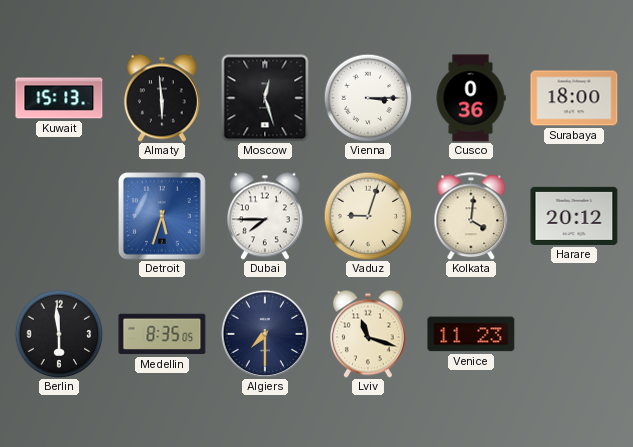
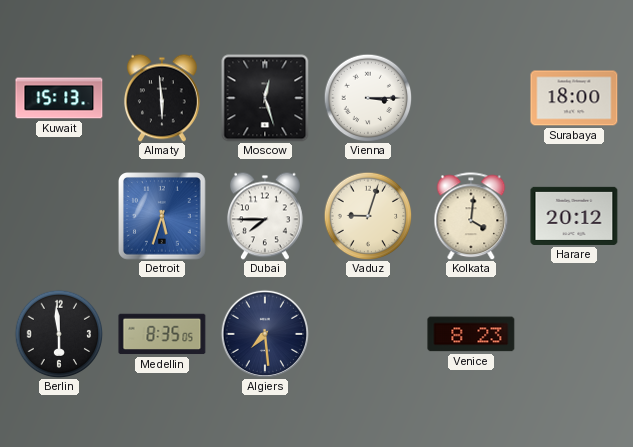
Cusco: 0:36 -> none
Algiers: 7:30 -> 7:29
Lviv: 11:18 -> none
Venice: 11:23 -> 8:23
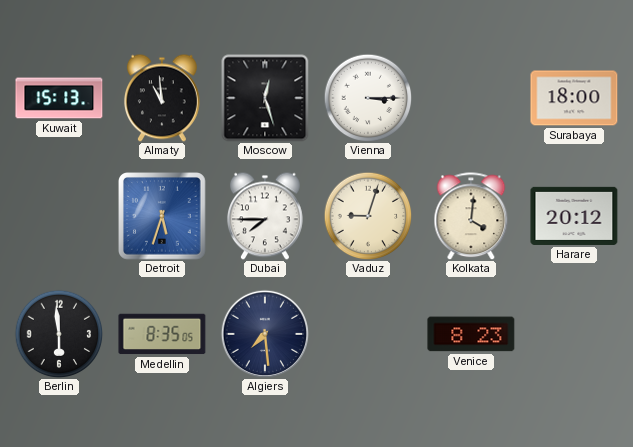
Almaty: 5:59 -> 10:59
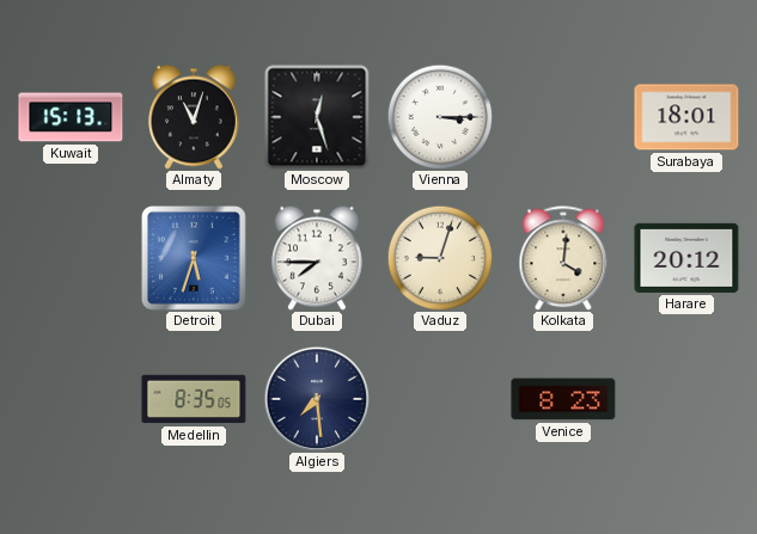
Almaty: 10:59 -> 11:03
Surabaya: 18:00 -> 18:01
Berlin: 5:59 -> none
